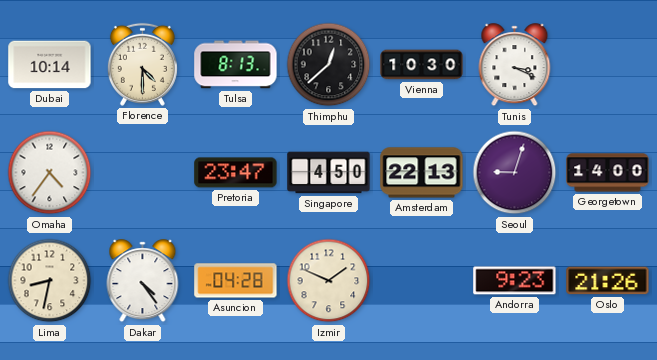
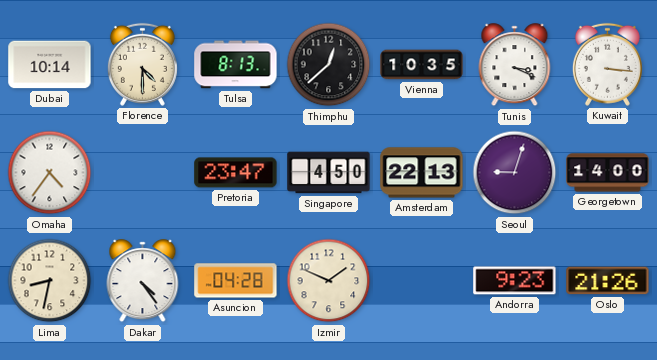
Vienna: 10:30 -> 10:35
Kuwait: none -> 3:16
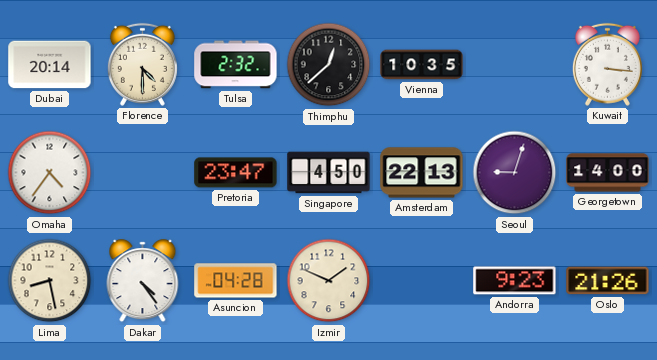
Dubai: 10:14 -> 20:14
Tulsa: 8:13 -> 2:32
Tunis: 3:19 -> none
Lima: 8:32 -> 8:28
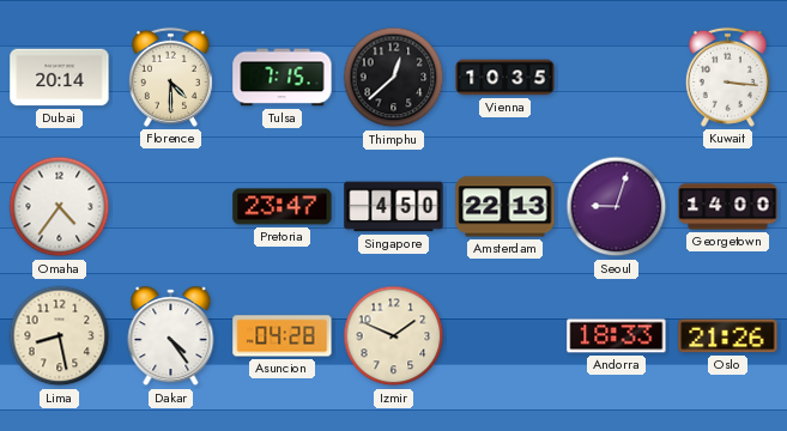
Tulsa: 2:32 -> 7:15
Andorra: 9:23 -> 18:33
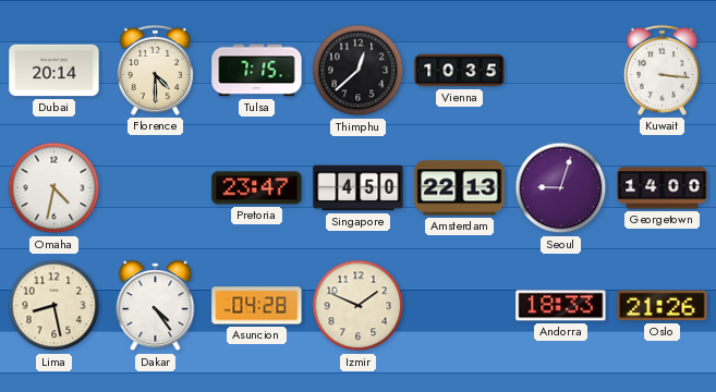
Omaha: 4:36 -> 4:32
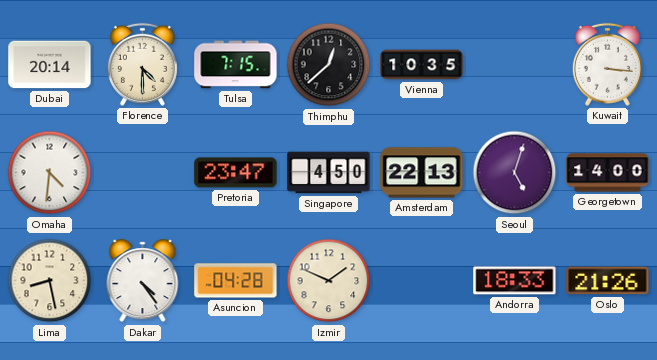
Omaha: 4:32 -> 4:31
Seoul: 9:03 -> 5:03
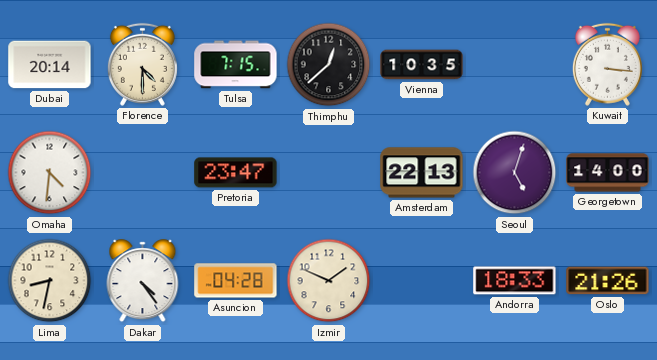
Singapore: 4:50 -> none
Lima: 8:28 -> 8:32
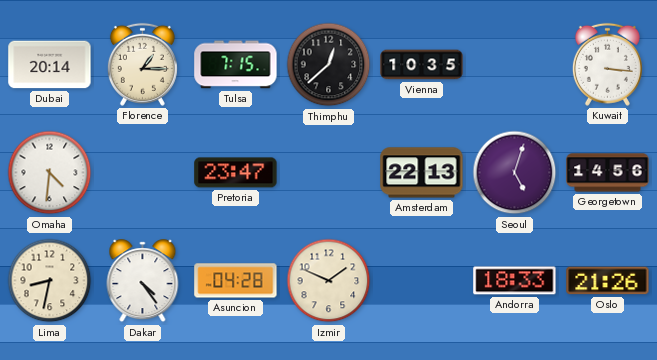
Florence: 4:30 -> 1:15
Georgetown: 14:00 -> 14:56
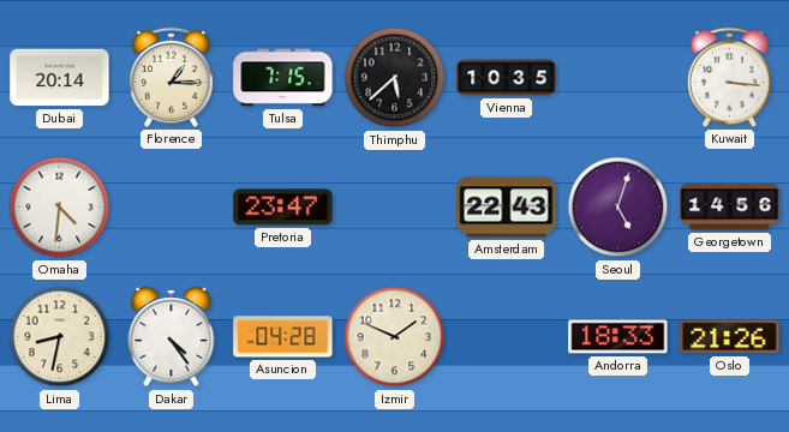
Thimphu: 12:38 -> 5:38
Amsterdam: 22:13 -> 22:43
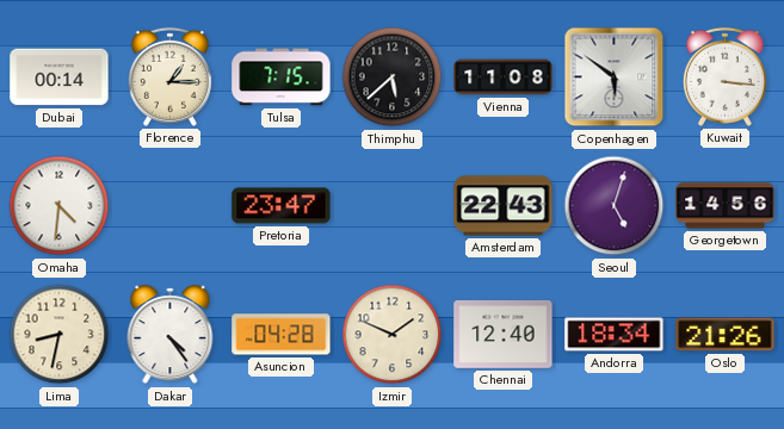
Dubai: 20:14 -> 00:14
Vienna: 10:35 -> 11:08
Copenhagen: none -> 5:51
Chennai: none -> 12:40
Andorra: 18:33 -> 18:34
